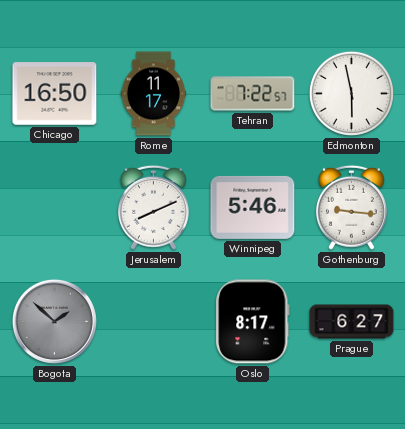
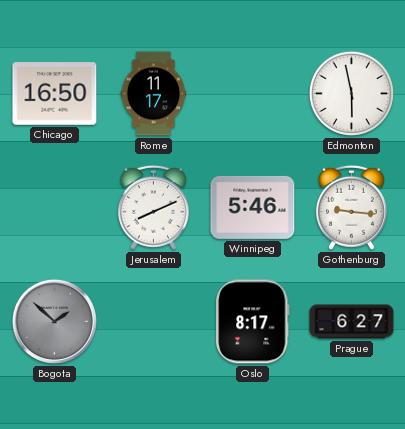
Tehran: 7:22 -> none
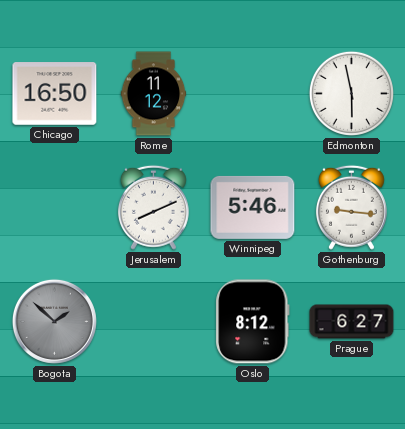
Rome: 11:17 -> 11:12
Oslo: 8:17 -> 8:12
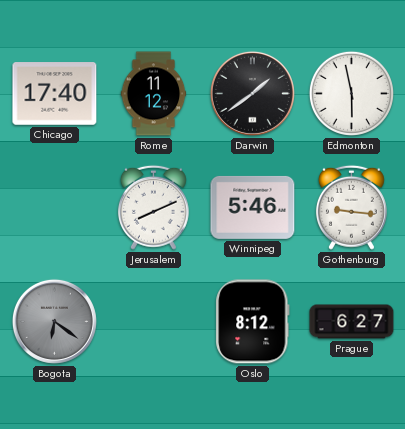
Chicago: 16:50 -> 17:40
Darwin: none -> 1:39
Bogota: 1:52 -> 6:21
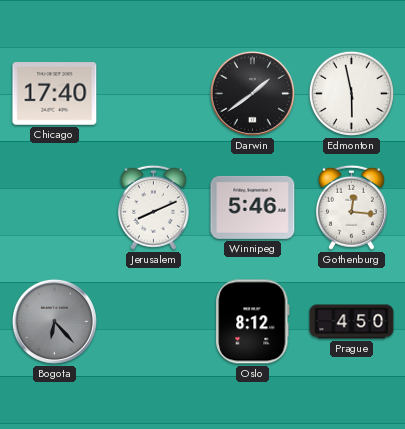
Rome: 11:12 -> none
Gothenburg: 9:16 -> 12:16
Bogota: 6:21 -> 6:23
Prague: 6:27 -> 4:50
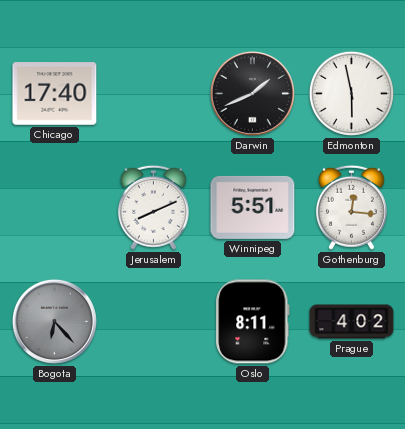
Darwin: 1:39 -> 1:41
Winnipeg: 5:46 -> 5:51
Oslo: 8:12 -> 8:11
Prague: 4:50 -> 4:02
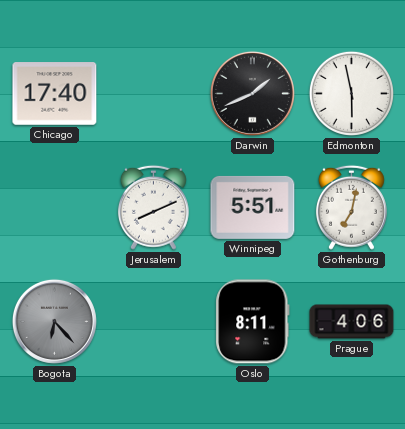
Gothenburg: 12:16 -> 7:02
Prague: 4:02 -> 4:06
